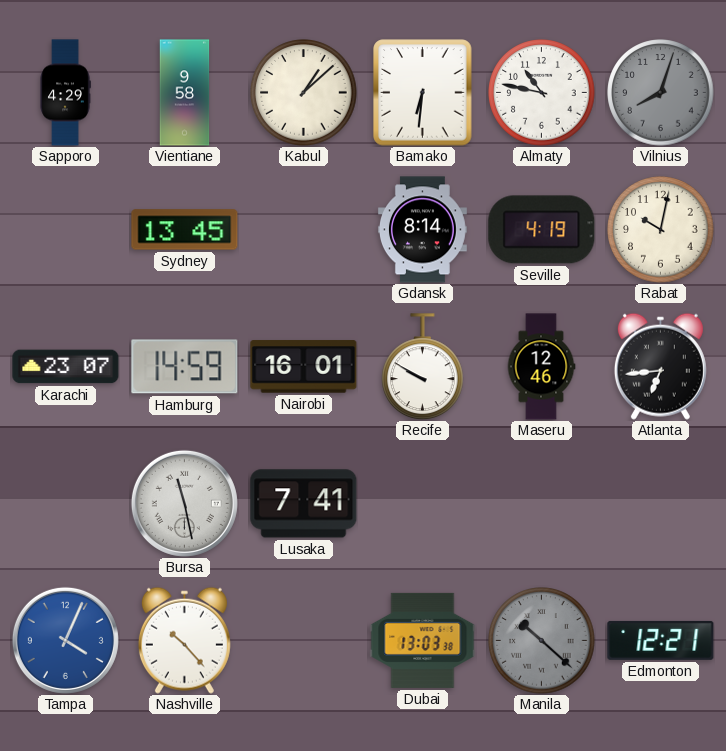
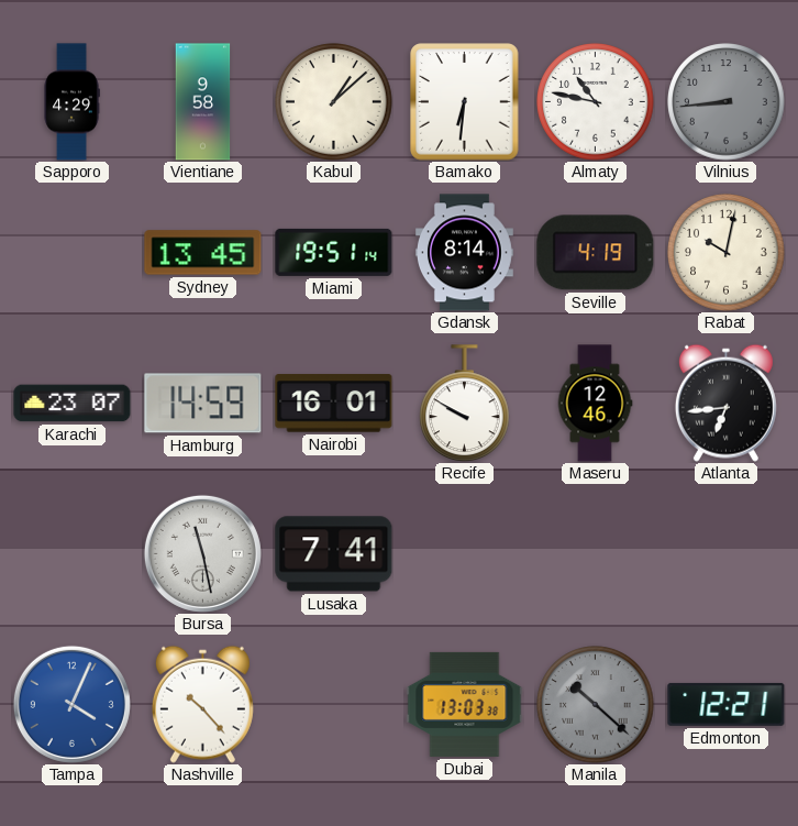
Vilnius: 8:03 -> 8:44
Miami: none -> 19:51
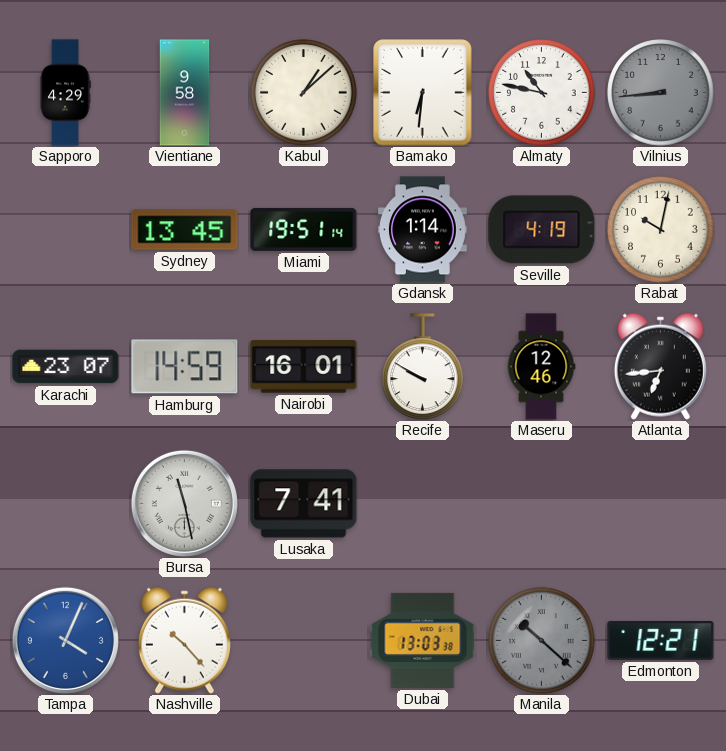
Gdansk: 8:14 -> 1:14
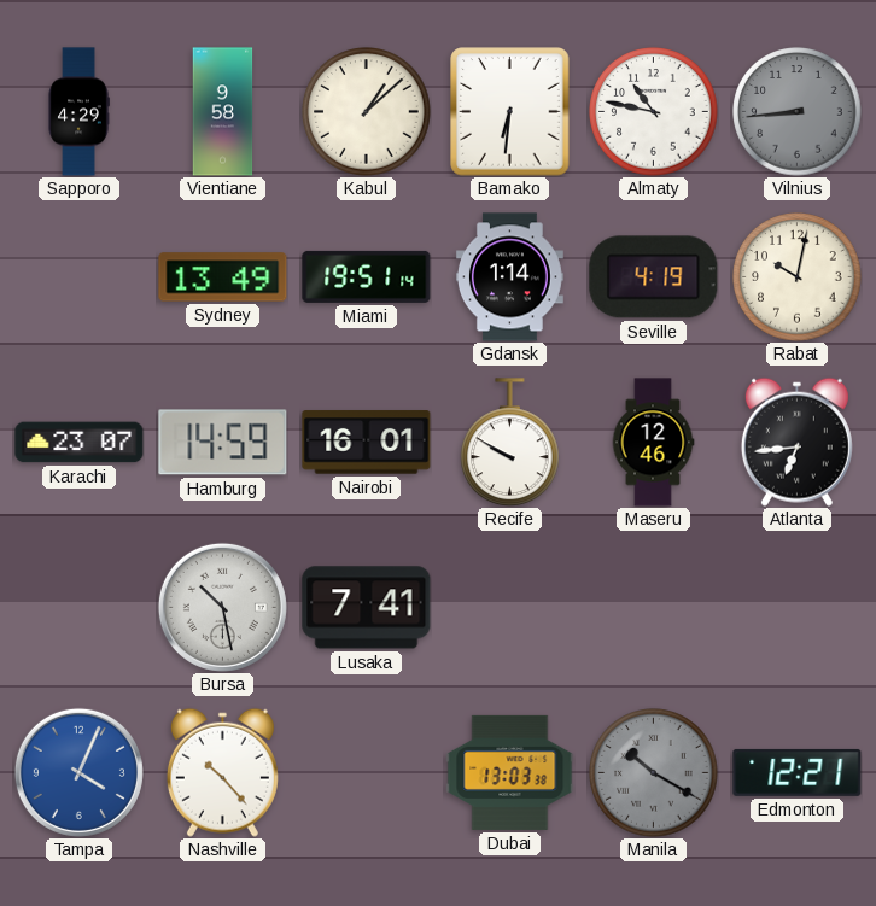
Sydney: 13:45 -> 13:49
Bursa: 11:28 -> 10:28
Manila: 10:22 -> 10:20
